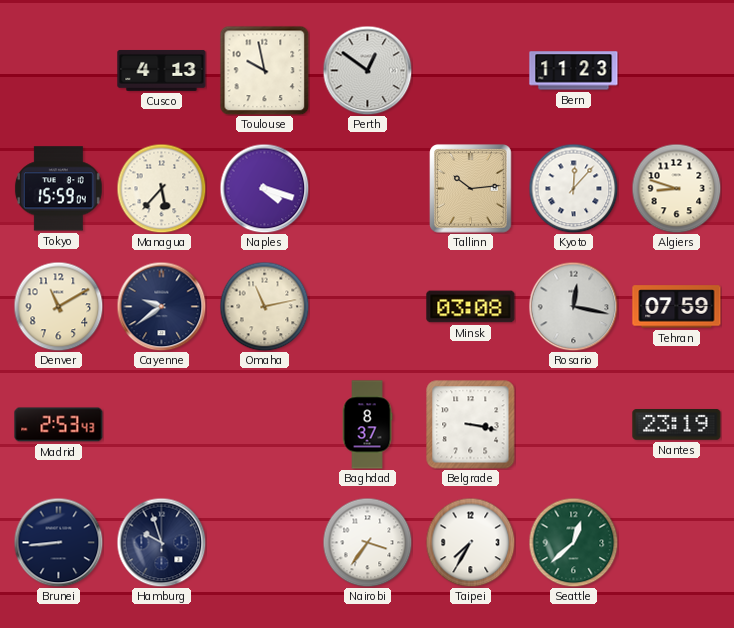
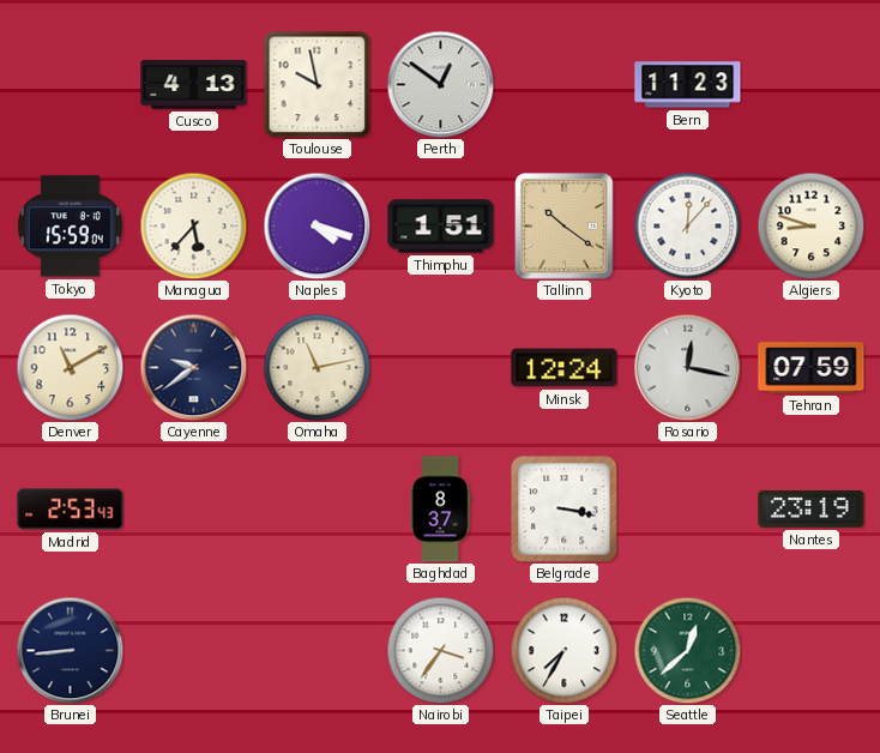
Thimphu: none -> 1:51
Tallinn: 10:14 -> 10:21
Minsk: 03:08 -> 12:24
Hamburg: 9:57 -> none
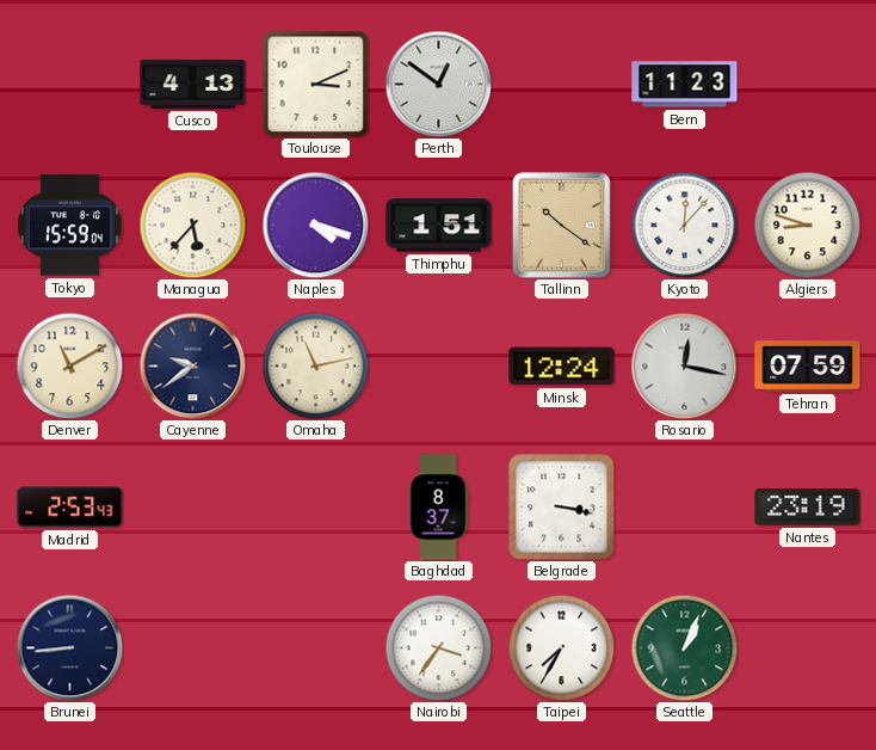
Toulouse: 9:58 -> 3:11
Seattle: 12:38 -> 1:04
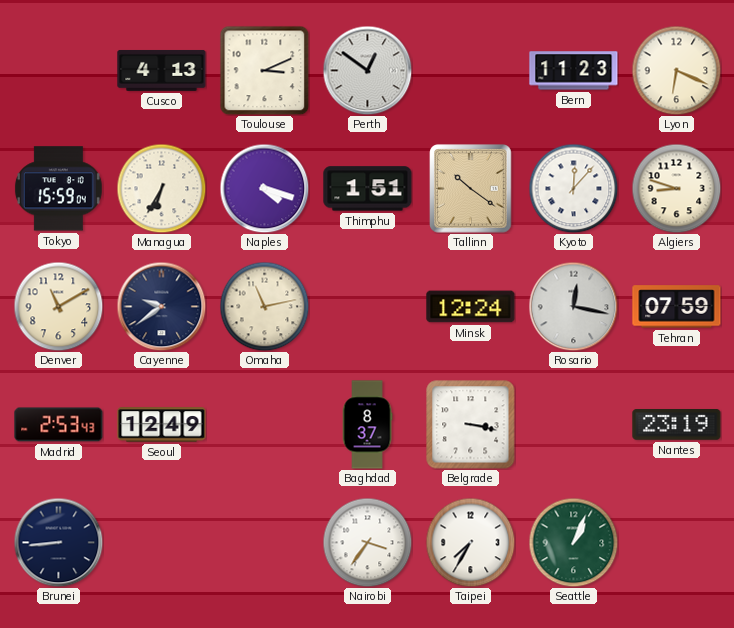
Lyon: none -> 6:19
Managua: 5:37 -> 6:35
Seoul: none -> 12:49
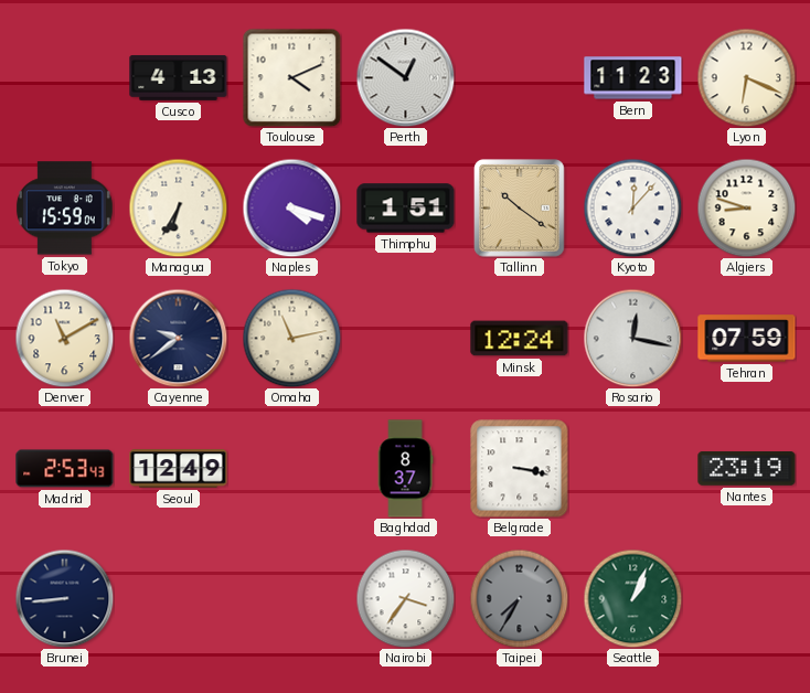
Toulouse: 3:11 -> 4:11
Taipei dial: white -> grey
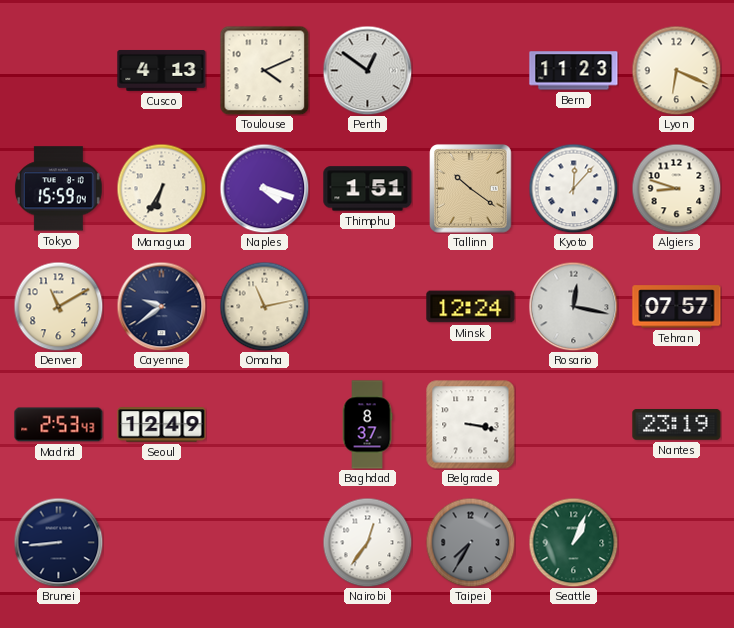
Tehran: 07:59 -> 07:57
Nairobi: 3:36 -> 12:36
